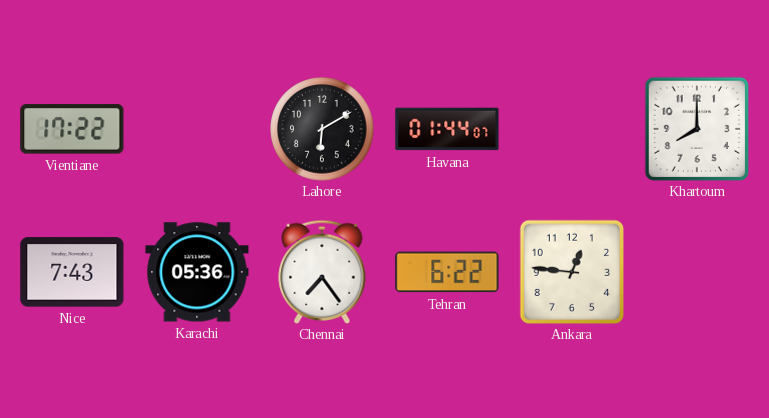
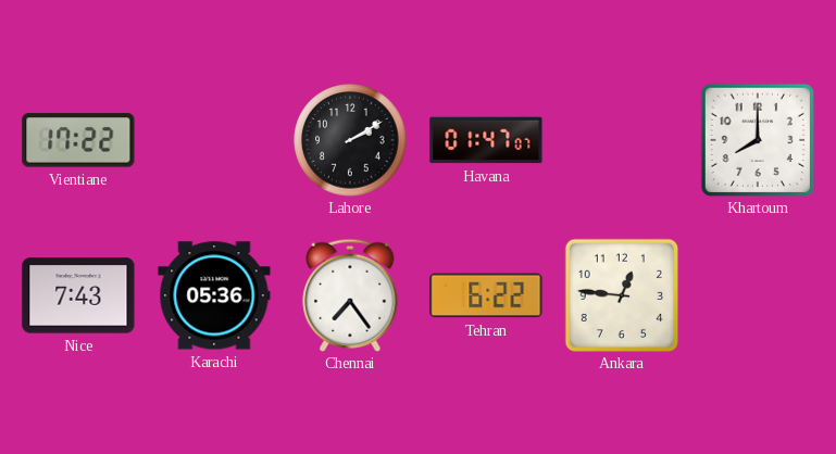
Lahore: 6:10 -> 2:10
Havana: 01:44 -> 01:47
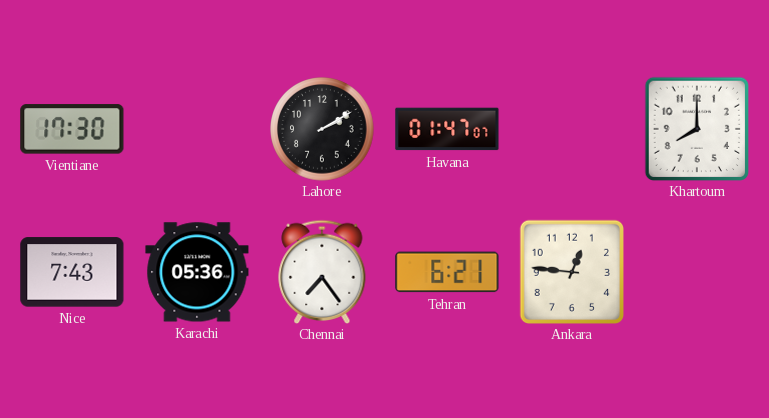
Vientiane: 17:22 -> 17:30
Tehran: 6:22 -> 6:21
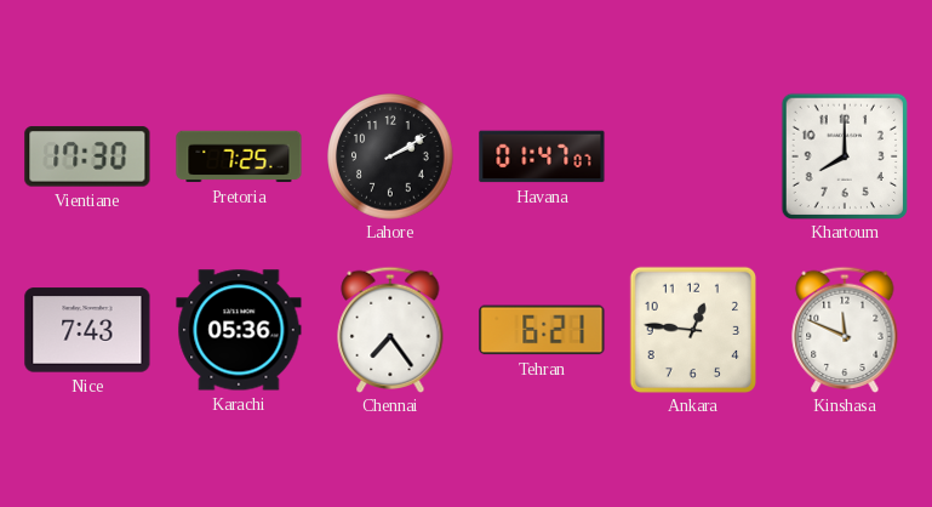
Pretoria: none -> 7:25
Kinshasa: none -> 11:49
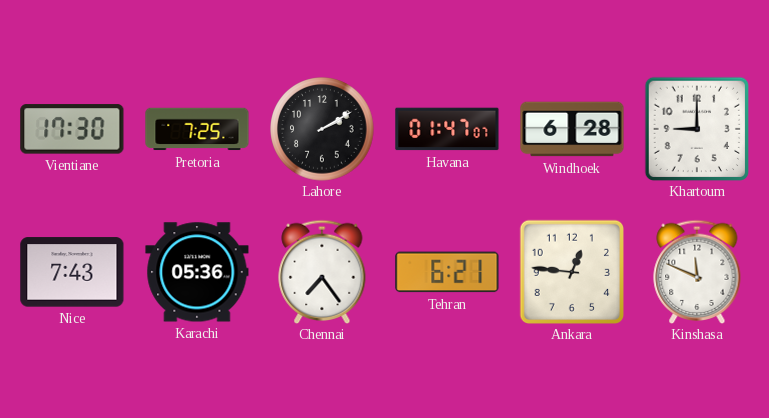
Windhoek: none -> 6:28
Khartoum: 8:00 -> 9:00
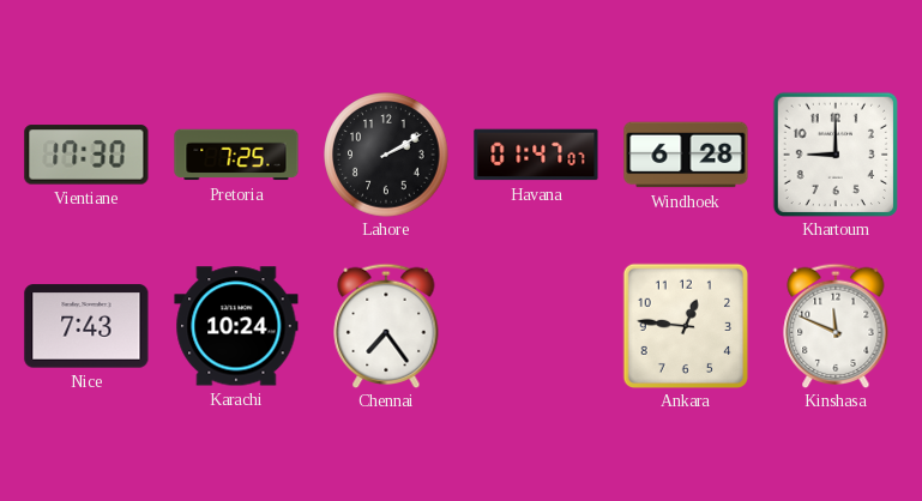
Karachi: 05:36 -> 10:24
Tehran: 6:21 -> none
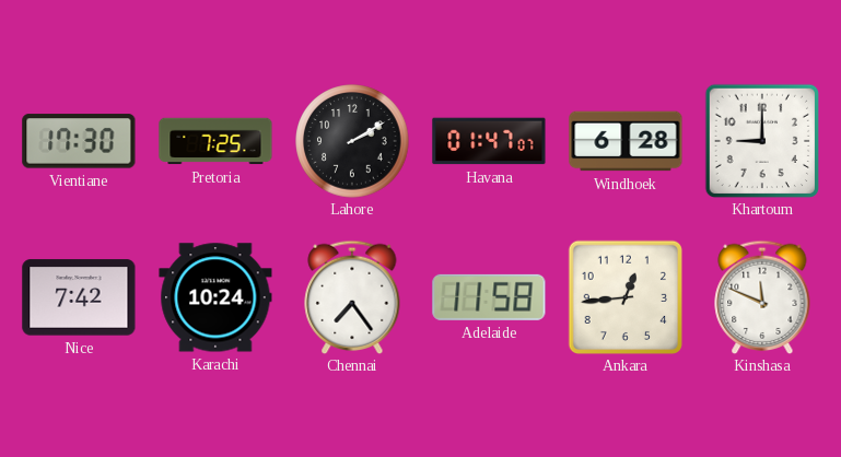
Nice: 7:43 -> 7:42
Adelaide: none -> 11:58
Ankara: 12:46 -> 12:44
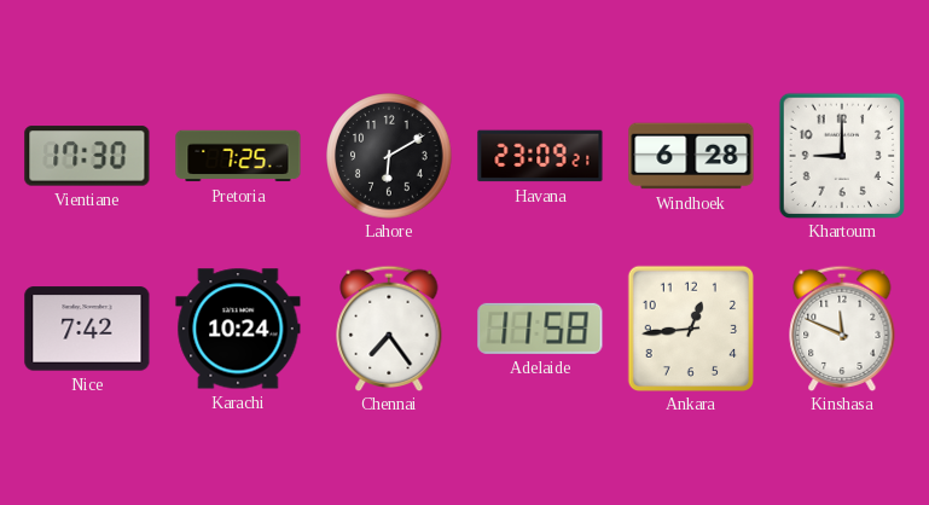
Lahore: 2:10 -> 6:10
Havana: 01:47 -> 23:09
